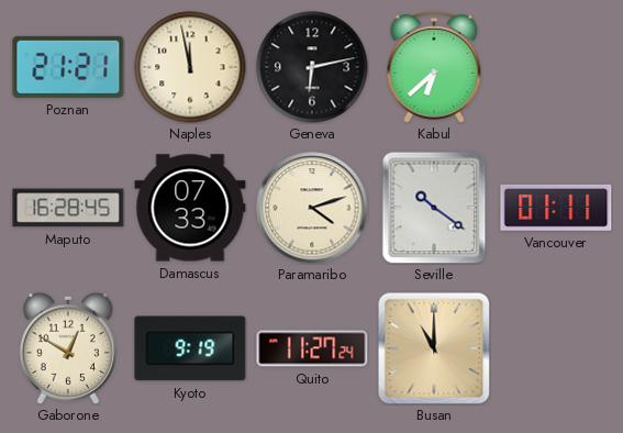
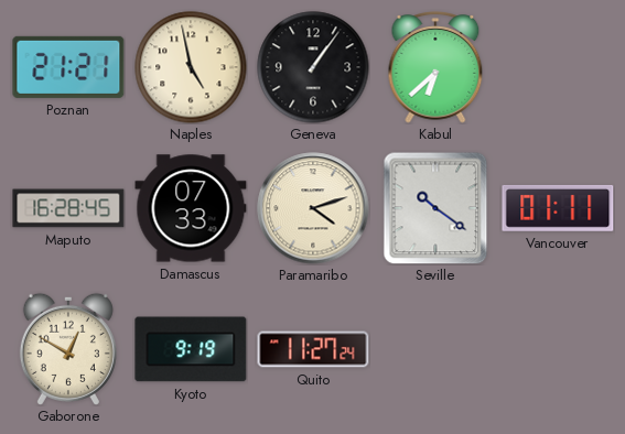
Naples: 11:58 -> 4:58
Geneva: 6:13 -> 1:06
Busan: 11:00 -> none
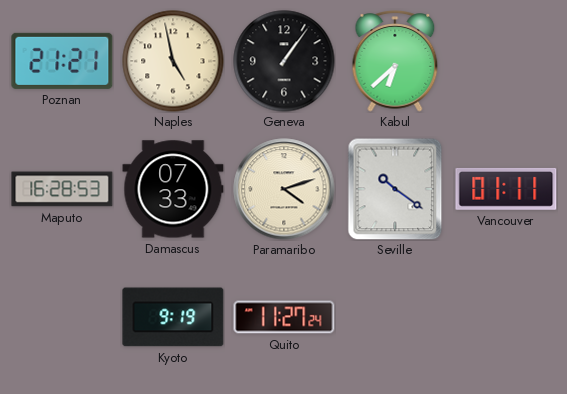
Maputo: 16:28:45 -> 16:28:53
Gaborone: 12:50 -> none
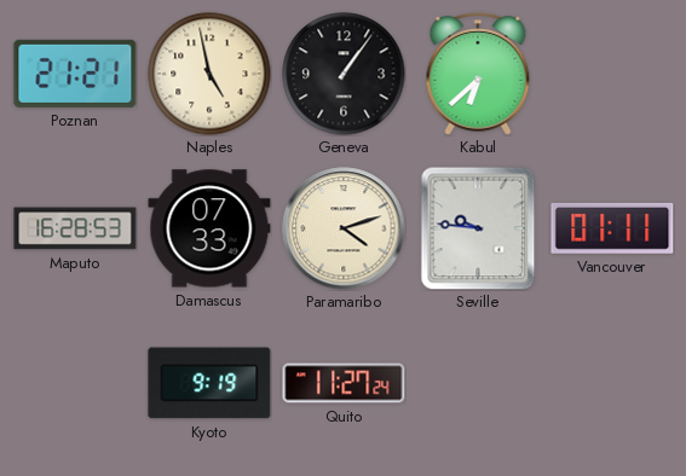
Seville: 10:21 -> 9:46
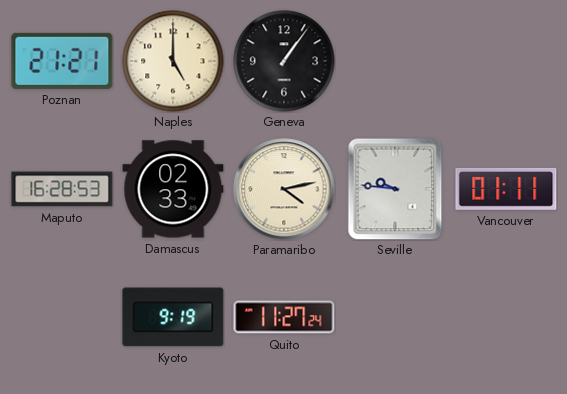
Naples: 4:58 -> 5:00
Kabul: 6:38 -> none
Damascus: 07:33 -> 02:33
Paramaribo: 4:12 -> 4:13
